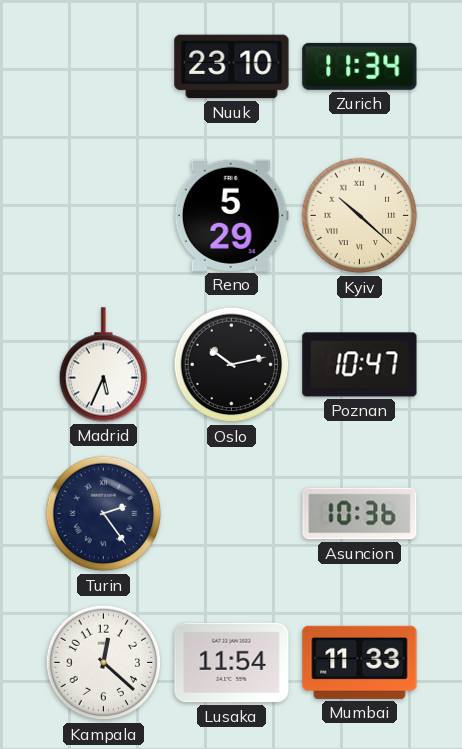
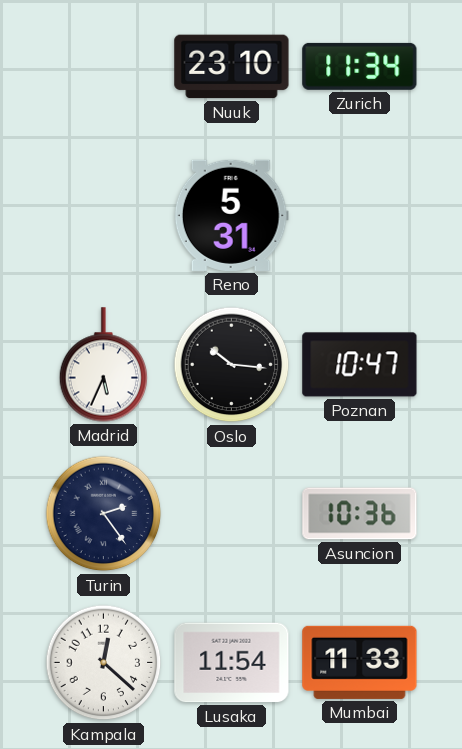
Reno: 5:29 -> 5:31
Kyiv: 10:22 -> none
Oslo: 10:13 -> 10:16
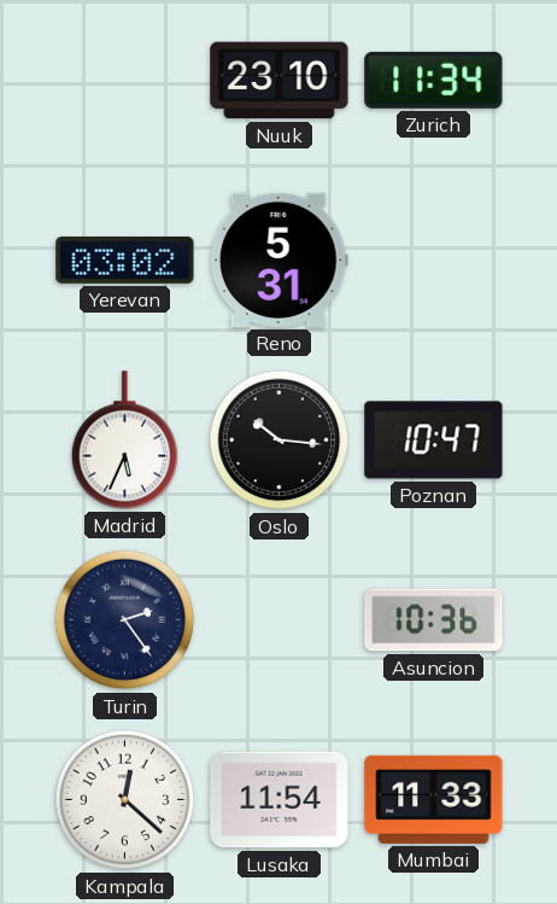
Yerevan: none -> 03:02
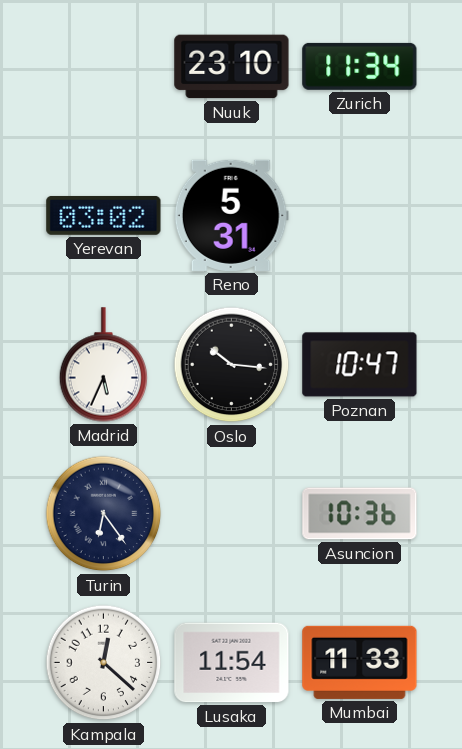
Turin: 2:24 -> 6:24
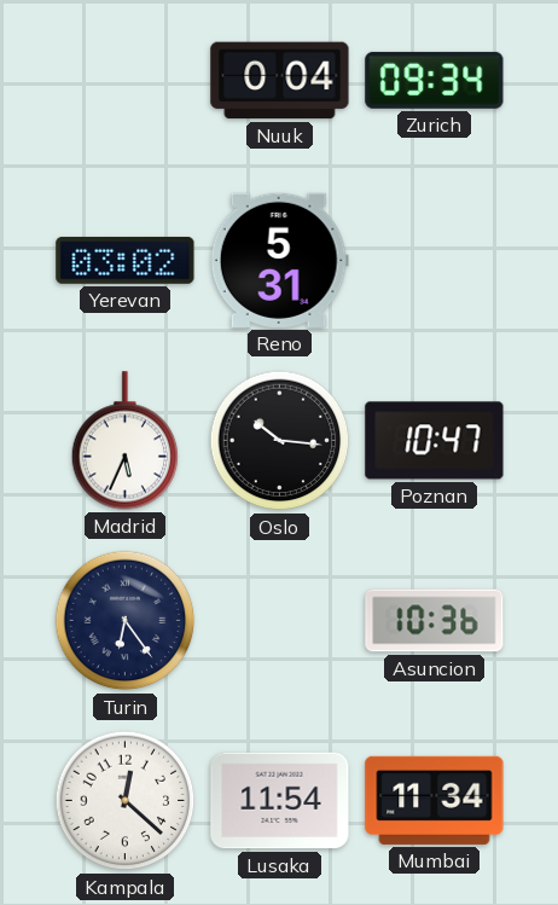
Nuuk: 23:10 -> 0:04
Zurich: 11:34 -> 09:34
Mumbai: 11:33 -> 11:34
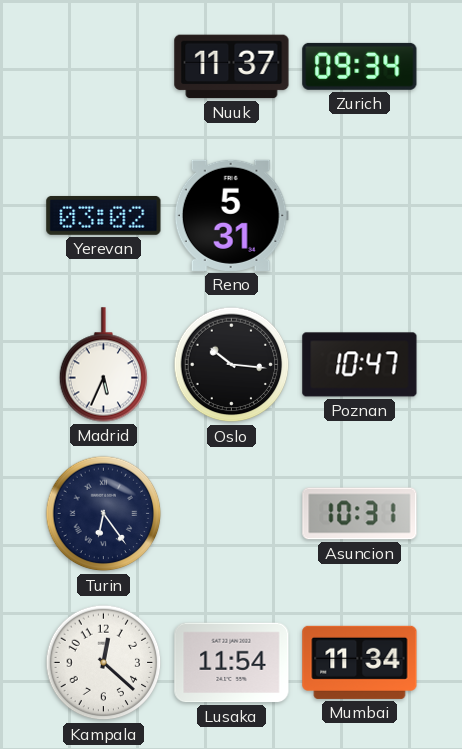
Nuuk: 0:04 -> 11:37
Asuncion: 10:36 -> 10:31
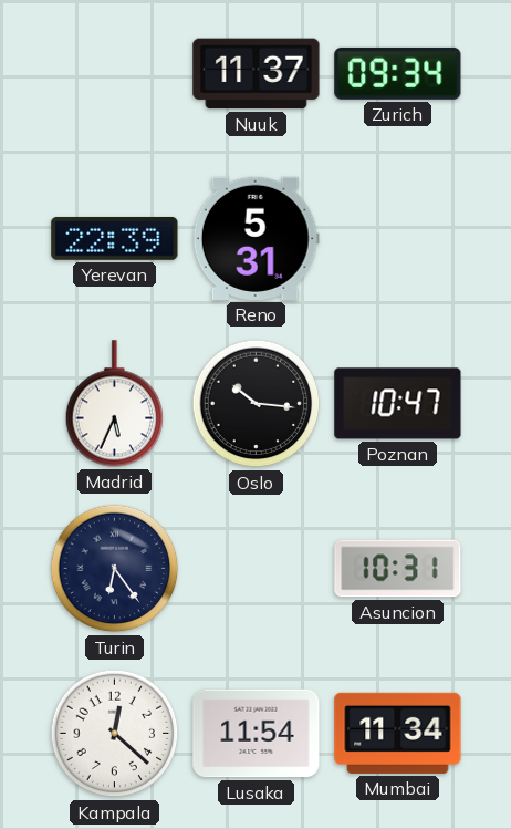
Yerevan: 03:02 -> 22:39
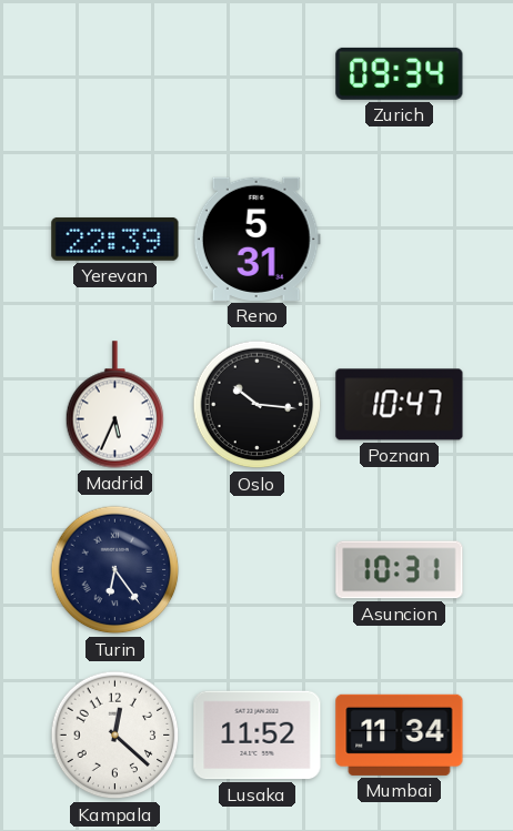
Nuuk: 11:37 -> none
Lusaka: 11:54 -> 11:52
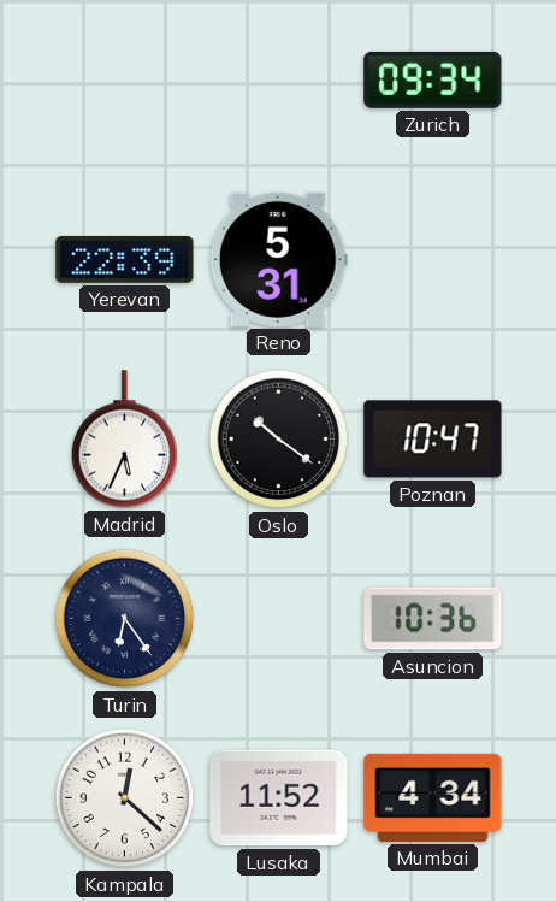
Oslo: 10:16 -> 10:21
Asuncion: 10:31 -> 10:36
Mumbai: 11:34 -> 4:34
